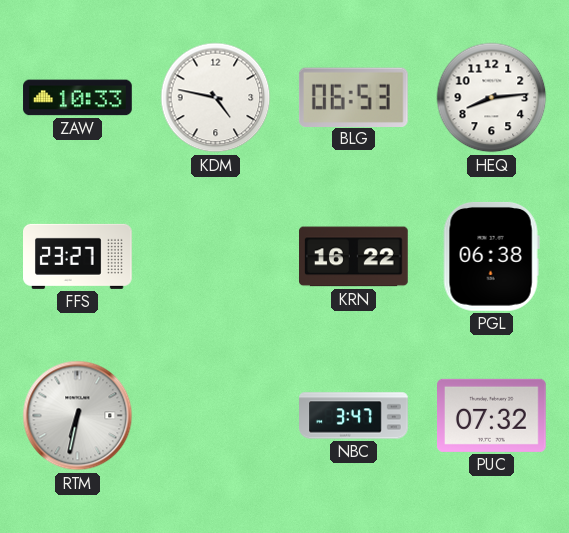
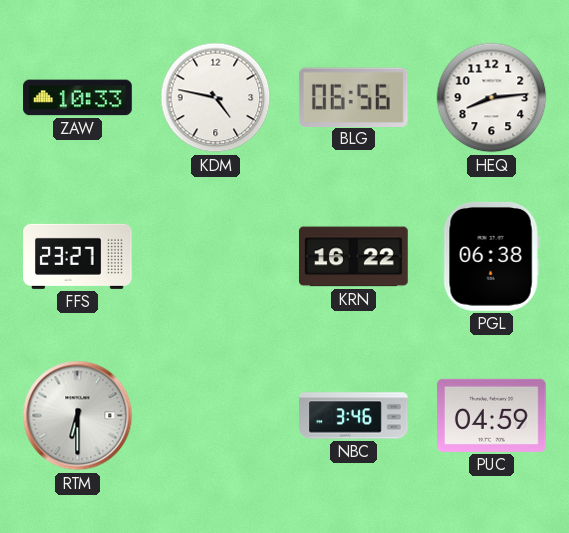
BLG: 06:53 -> 06:56
RTM: 6:32 -> 6:30
NBC: 3:47 -> 3:46
PUC: 07:32 -> 04:59
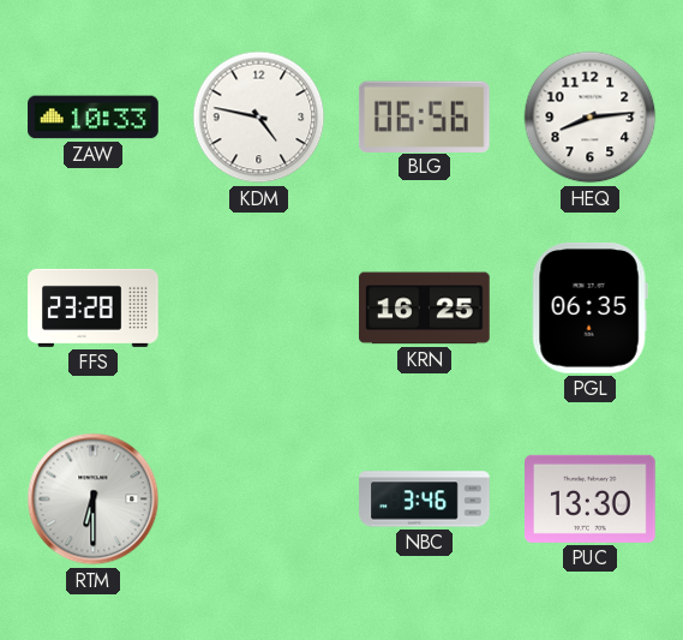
FFS: 23:27 -> 23:28
KRN: 16:22 -> 16:25
PGL: 06:38 -> 06:35
PUC: 04:59 -> 13:30
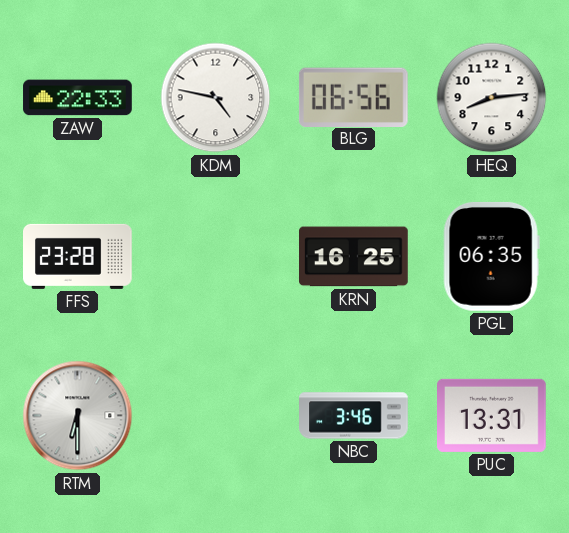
ZAW: 10:33 -> 22:33
PUC: 13:30 -> 13:31
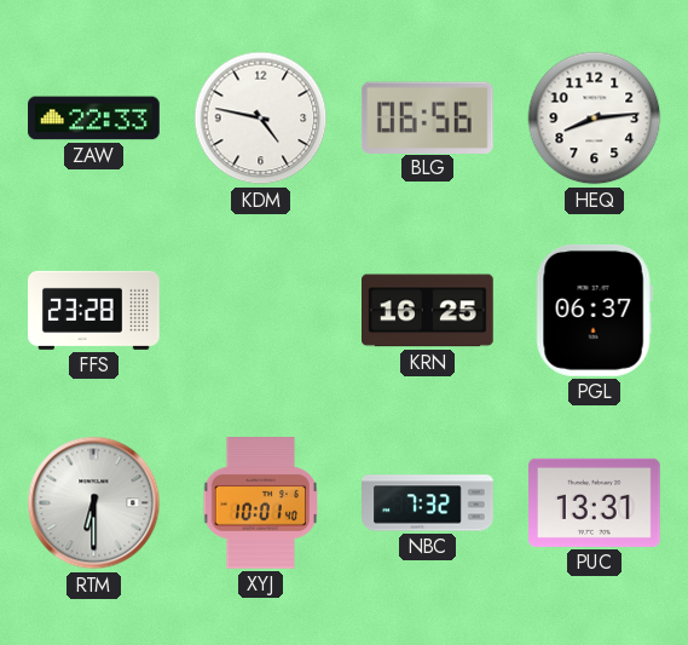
PGL: 06:35 -> 06:37
XYJ: none -> 10:01
NBC: 3:46 -> 7:32
